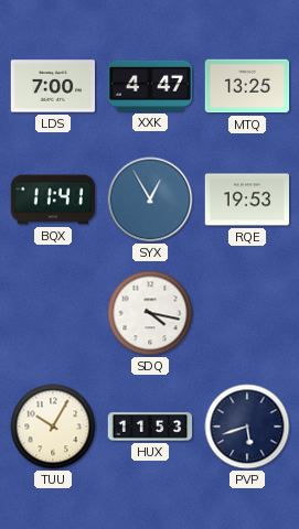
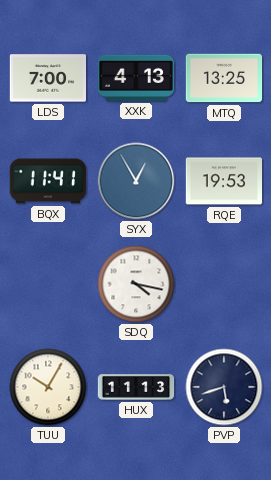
XXK: 4:47 -> 4:13
HUX: 11:53 -> 11:13
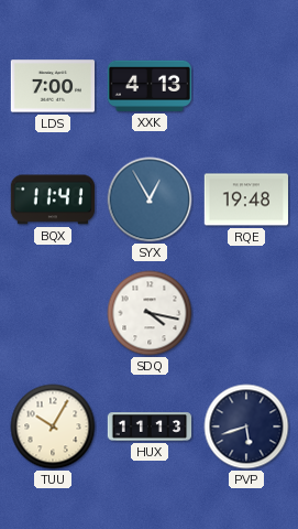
MTQ: 13:25 -> none
RQE: 19:53 -> 19:48
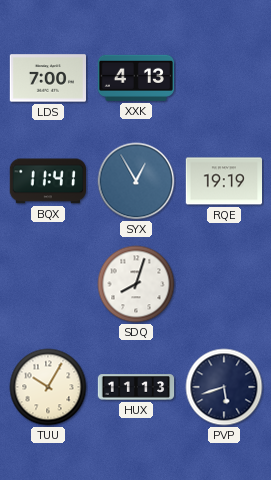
RQE: 19:48 -> 19:19
SDQ: 4:17 -> 8:03
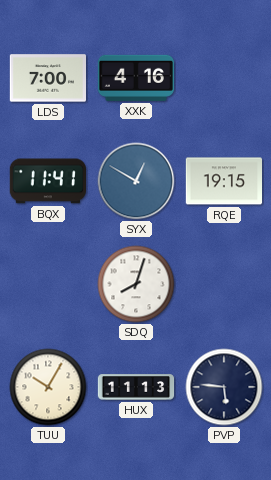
XXK: 4:13 -> 4:16
SYX: 12:55 -> 12:50
RQE: 19:19 -> 19:15
PVP: 5:42 -> 5:46
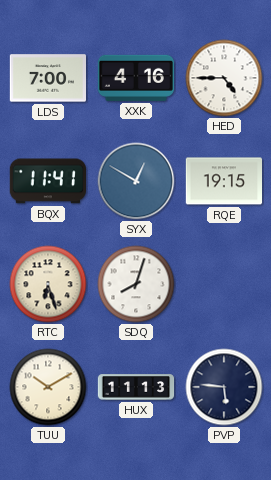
HED: none -> 4:45
RTC: none -> 6:27
TUU: 10:05 -> 10:10
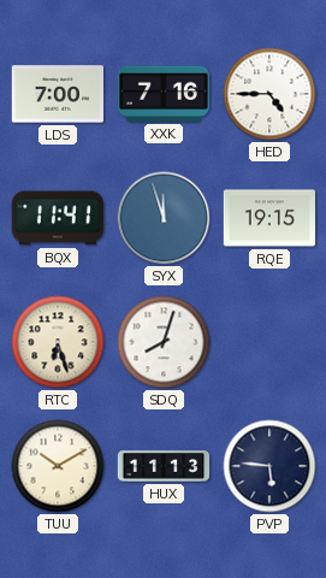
XXK: 4:16 -> 7:16
SYX: 12:50 -> 11:57
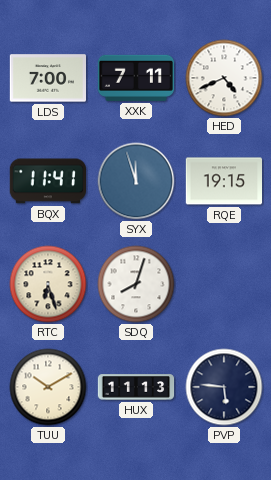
XXK: 7:16 -> 7:11
HED: 4:45 -> 4:41
